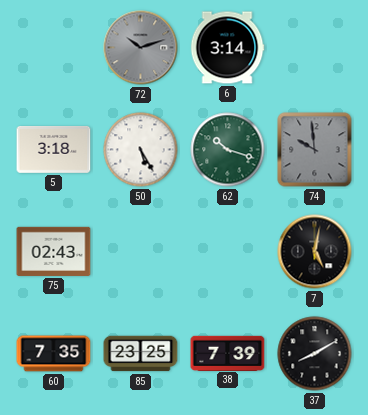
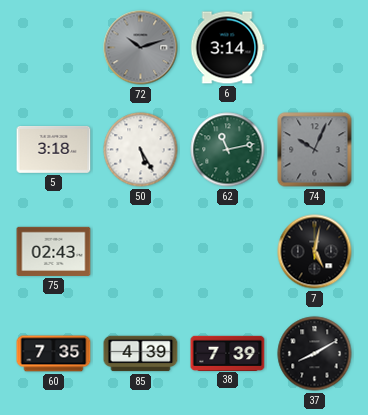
62: 10:18 -> 11:13
74: 9:59 -> 10:04
85: 23:25 -> 4:39
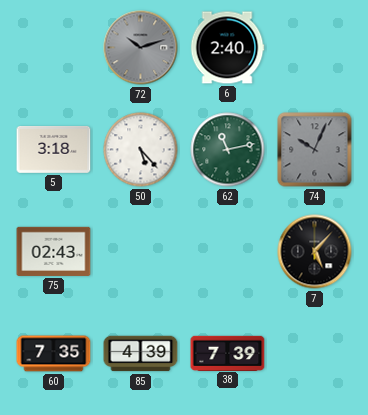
6: 3:14 -> 2:40
50: 5:25 -> 5:23
7: 5:02 -> 5:07
37: 8:10 -> none
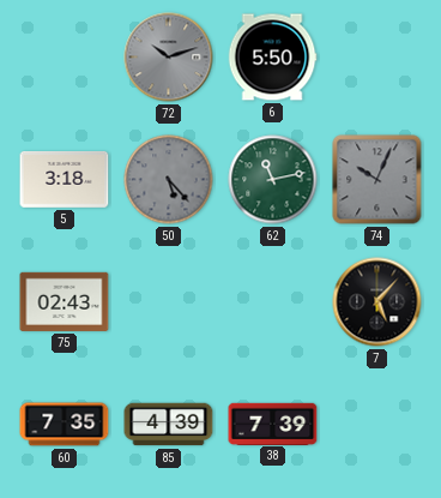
6: 2:40 -> 5:50
50 dial: white -> grey
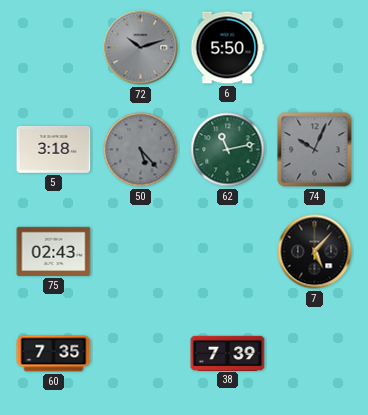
85: 4:39 -> none
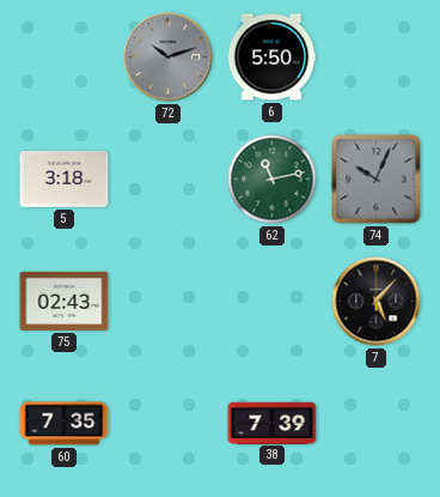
50: 5:23 -> none
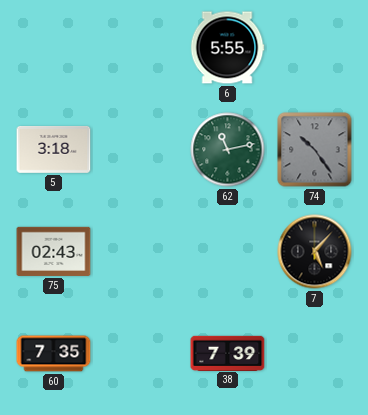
72: 10:12 -> none
6: 5:50 -> 5:55
74: 10:04 -> 10:24
